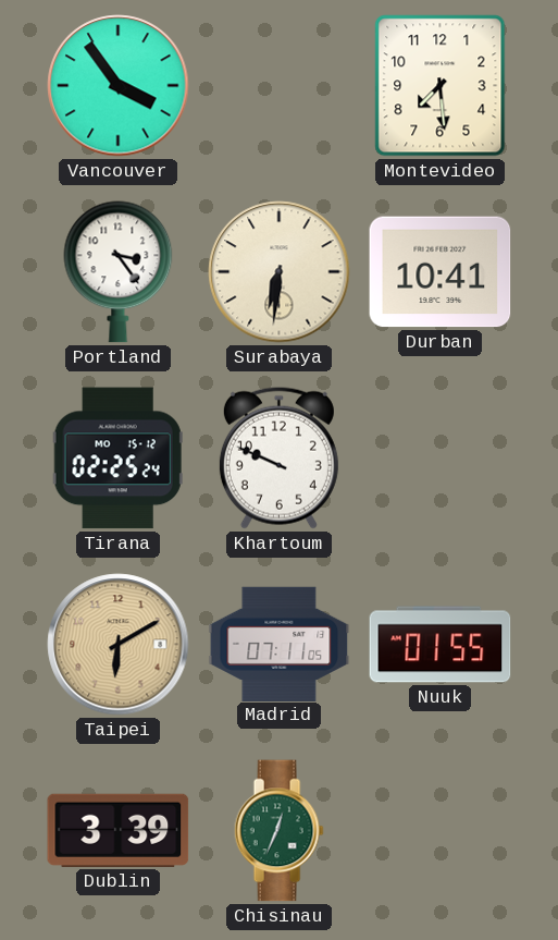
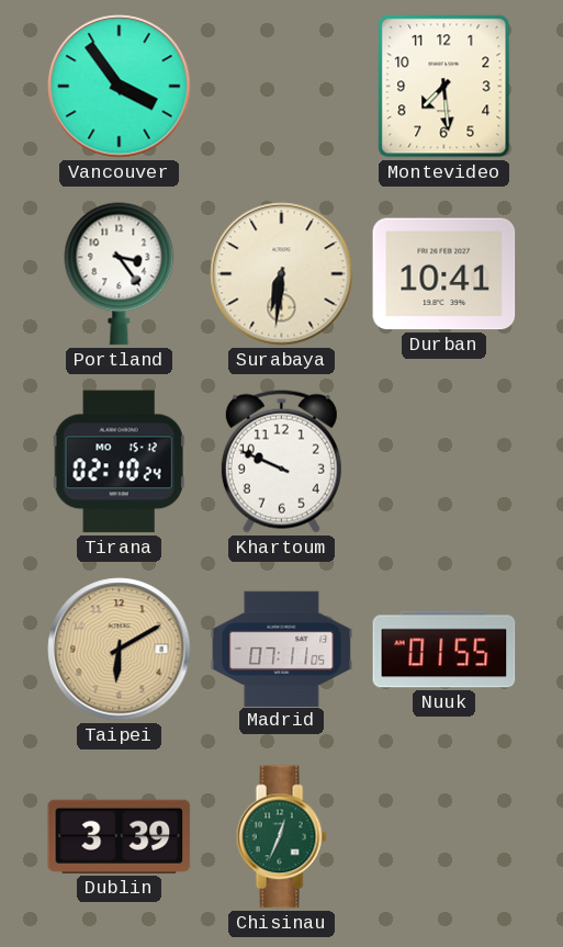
Tirana: 02:25 -> 02:10
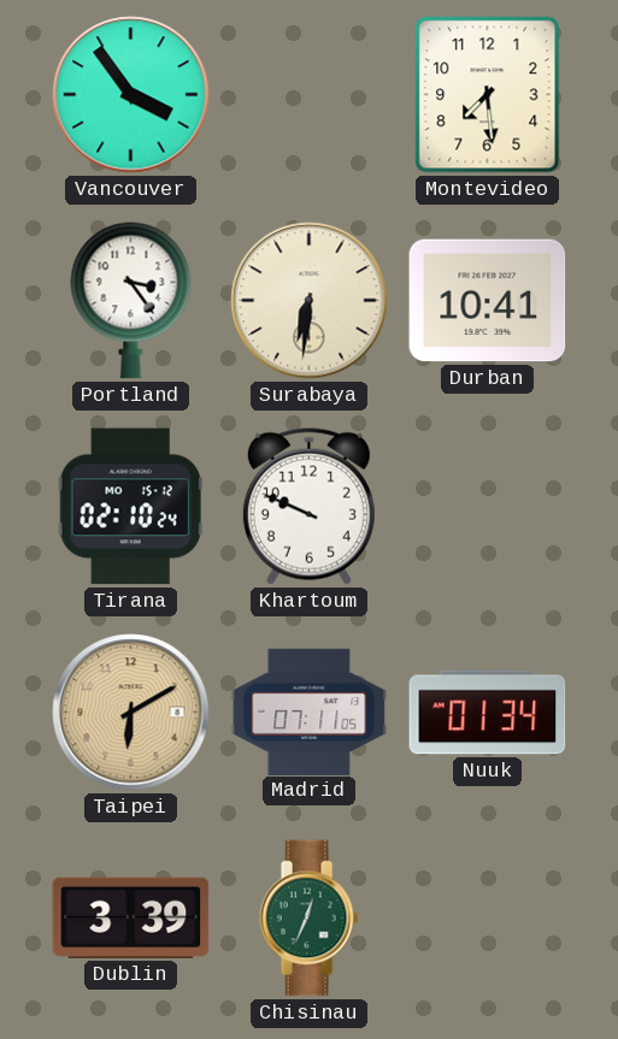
Nuuk: 01:55 -> 01:34
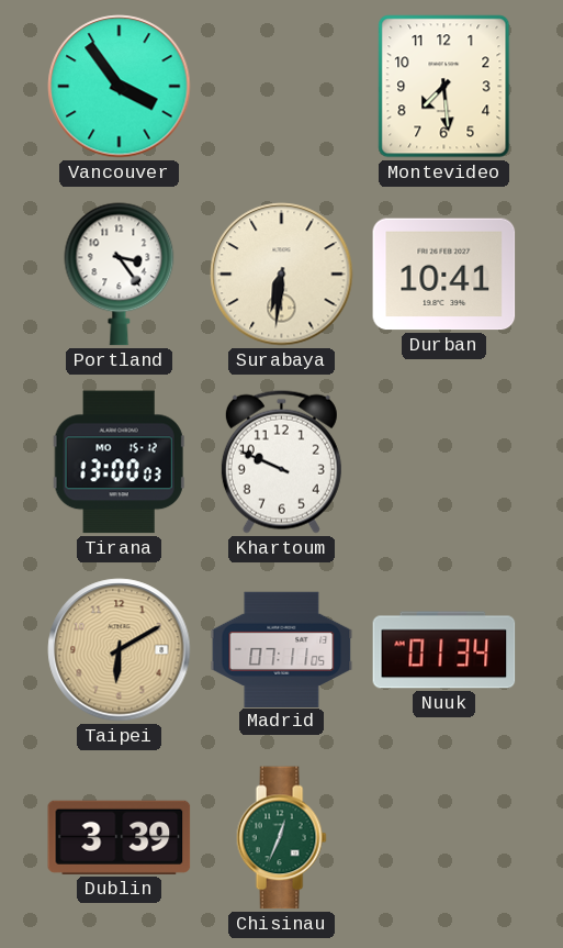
Tirana: 02:10 -> 13:00
